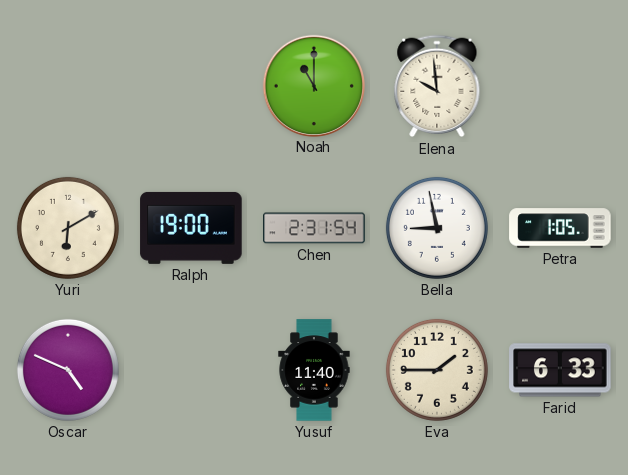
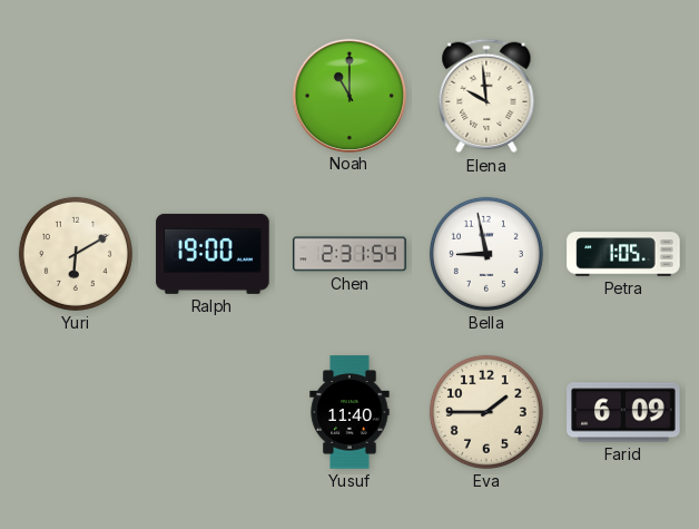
Oscar: 4:49 -> none
Farid: 6:33 -> 6:09
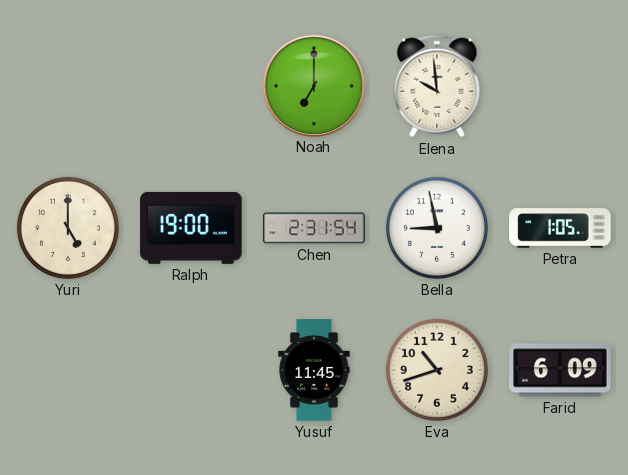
Noah: 11:00 -> 7:00
Yuri: 6:10 -> 5:00
Yusuf: 11:40 -> 11:45
Eva: 1:45 -> 10:42
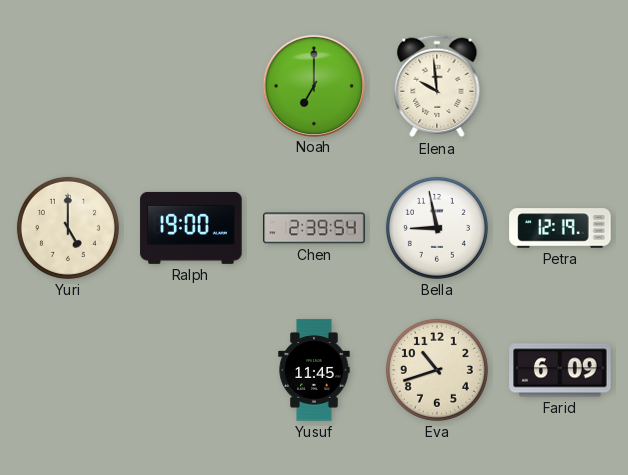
Chen: 2:31 -> 2:39
Petra: 1:05 -> 12:19
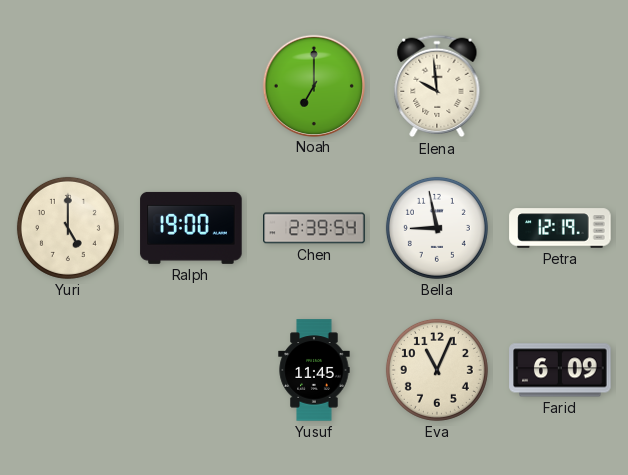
Eva: 10:42 -> 11:04
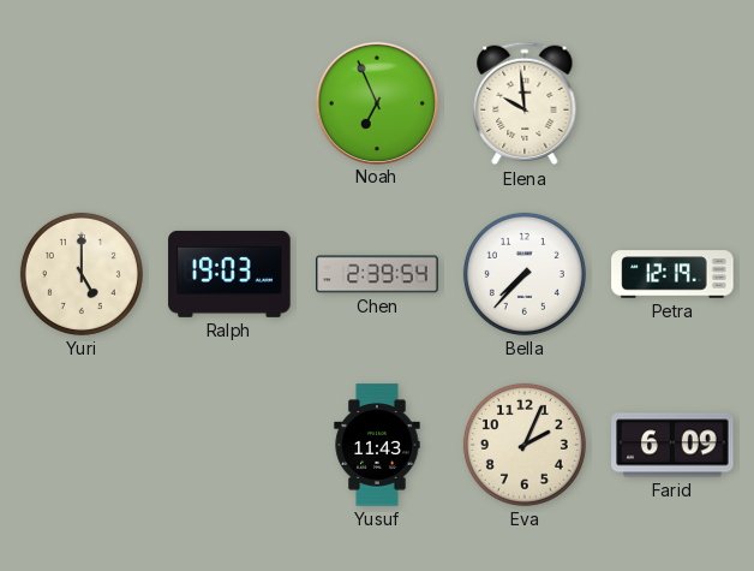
Noah: 7:00 -> 6:56
Ralph: 19:00 -> 19:03
Bella: 8:58 -> 7:37
Yusuf: 11:45 -> 11:43
Eva: 11:04 -> 2:04
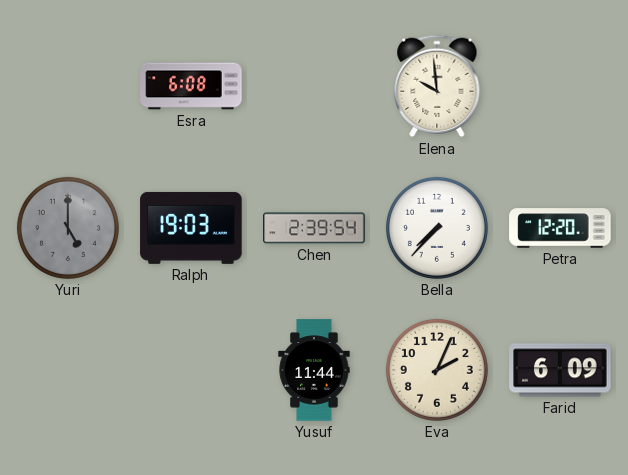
Esra: none -> 6:08
Noah: 6:56 -> none
Yuri dial: cream -> grey
Petra: 12:19 -> 12:20
Yusuf: 11:43 -> 11:44
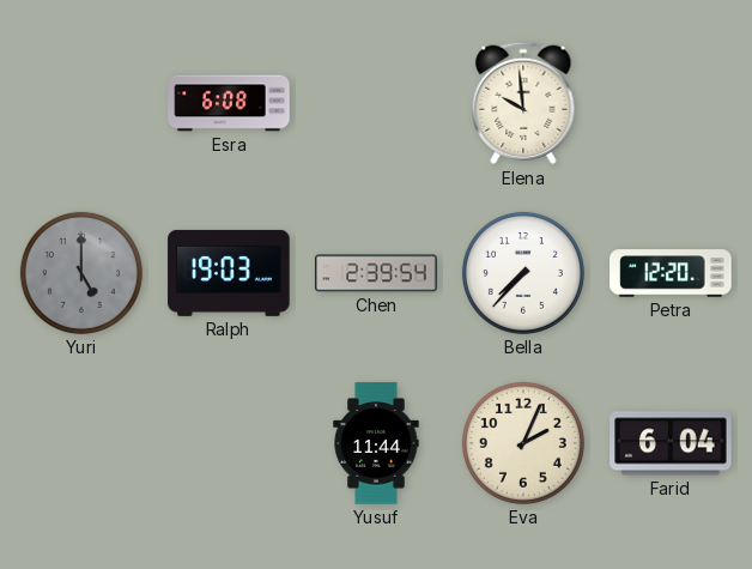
Farid: 6:09 -> 6:04
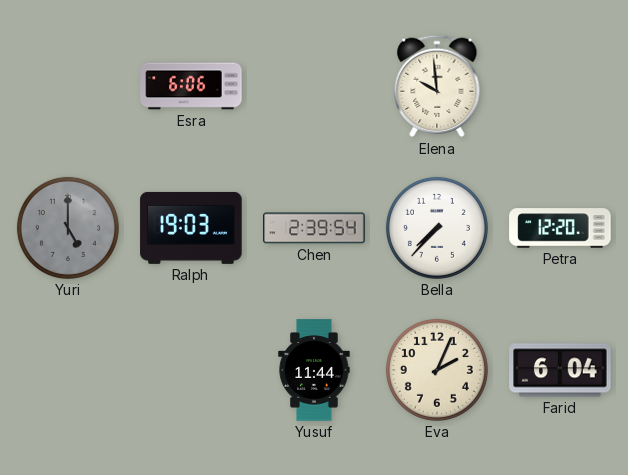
Esra: 6:08 -> 6:06
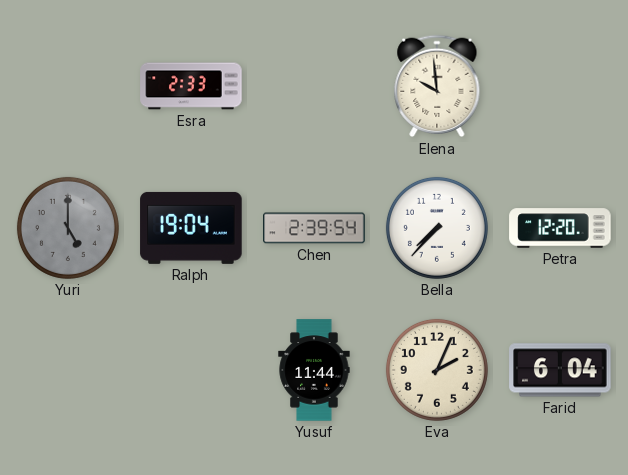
Esra: 6:06 -> 2:33
Ralph: 19:03 -> 19:04
